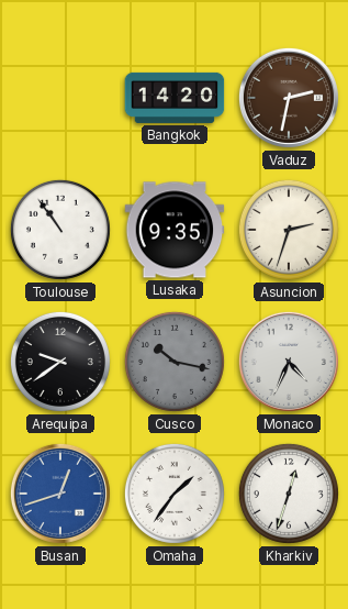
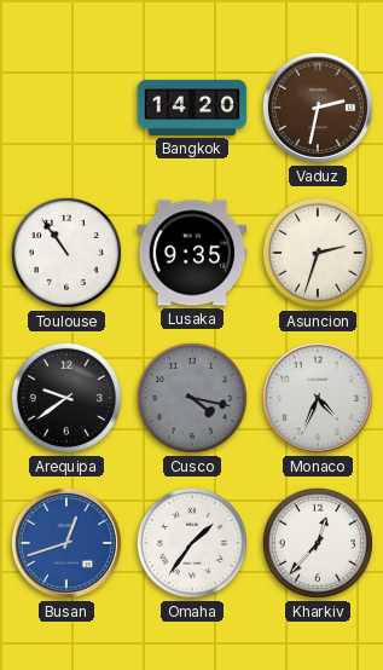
Cusco: 10:17 -> 4:17
Kharkiv: 12:33 -> 12:37
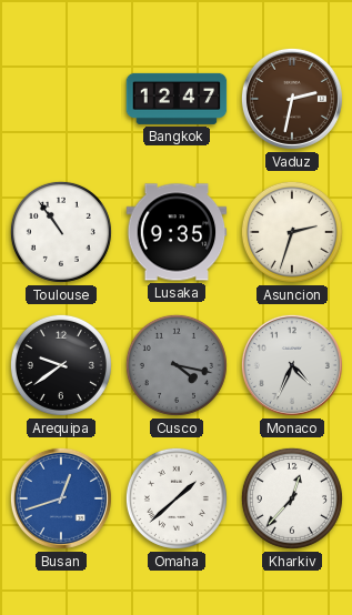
Bangkok: 14:20 -> 12:47
Omaha: 1:36 -> 1:38
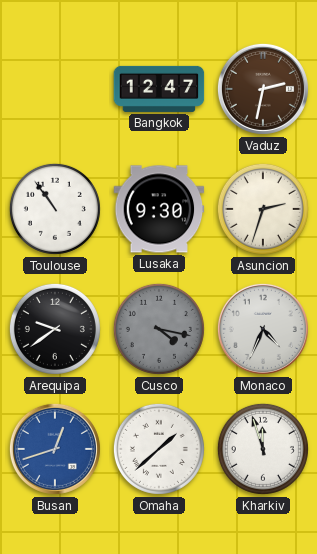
Lusaka: 9:35 -> 9:30
Kharkiv: 12:37 -> 11:57
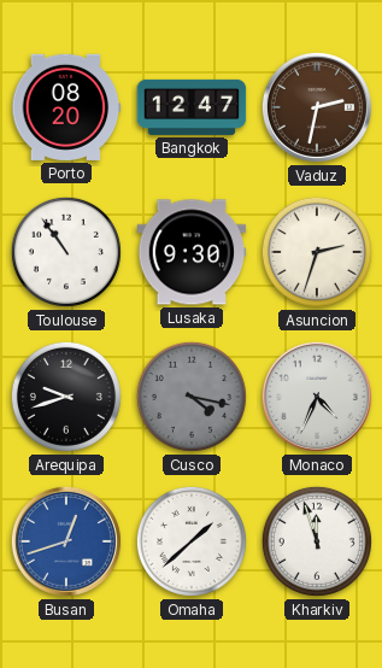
Porto: none -> 08:20
Arequipa: 9:39 -> 9:42
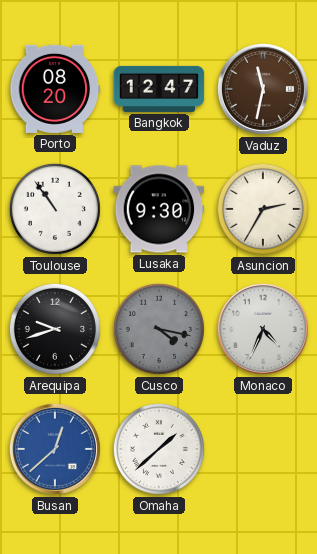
Vaduz: 2:32 -> 11:32
Asuncion: 2:33 -> 2:35
Busan: 12:42 -> 12:38
Kharkiv: 11:57 -> none
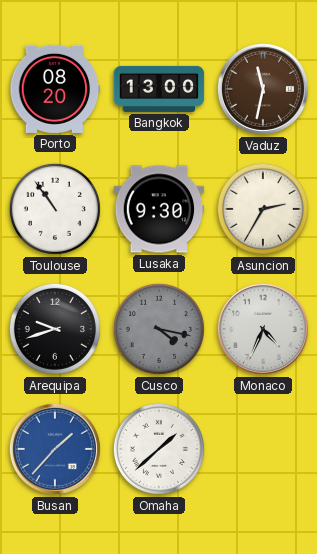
Bangkok: 12:47 -> 13:00
Busan: 12:38 -> 1:37
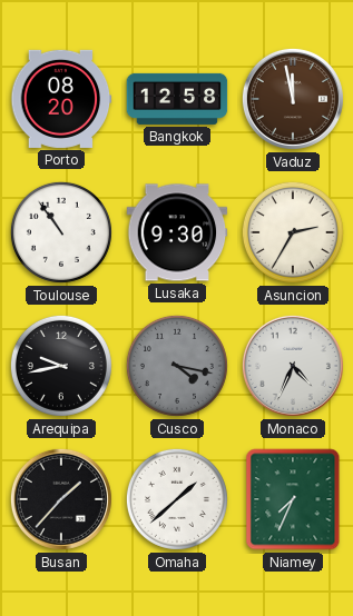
Bangkok: 13:00 -> 12:58
Vaduz: 11:32 -> 11:58
Arequipa: 9:42 -> 9:43
Busan dial: blue -> black
Niamey: none -> 7:34
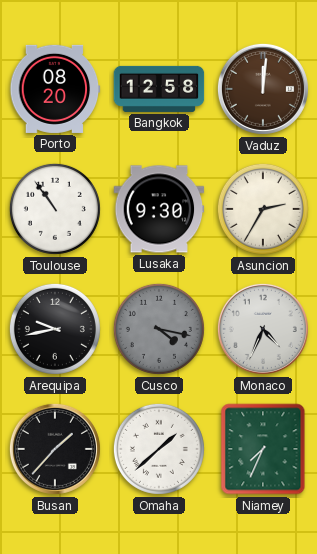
Vaduz: 11:58 -> 12:01
